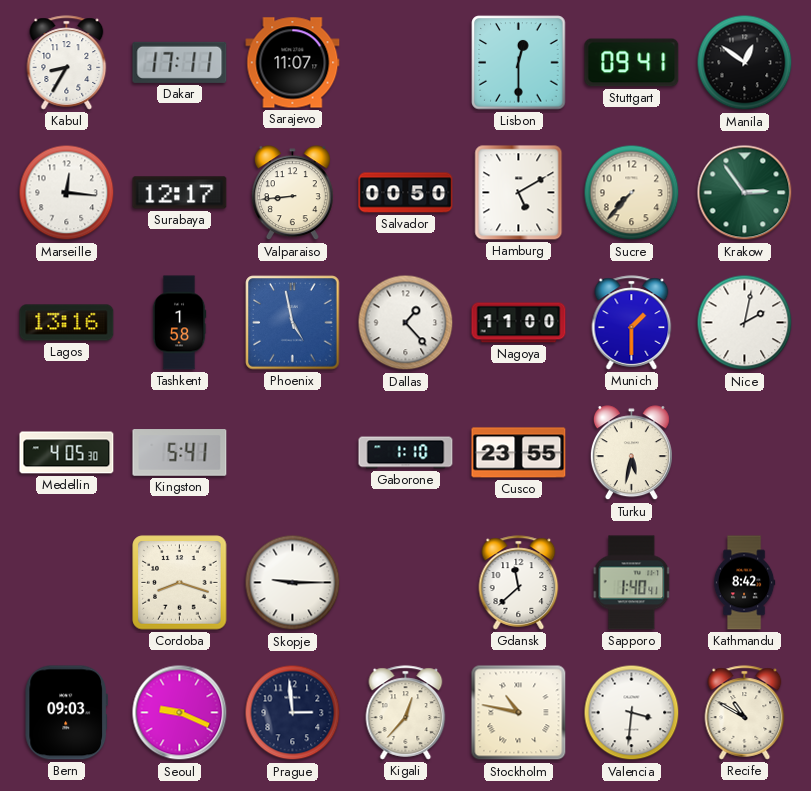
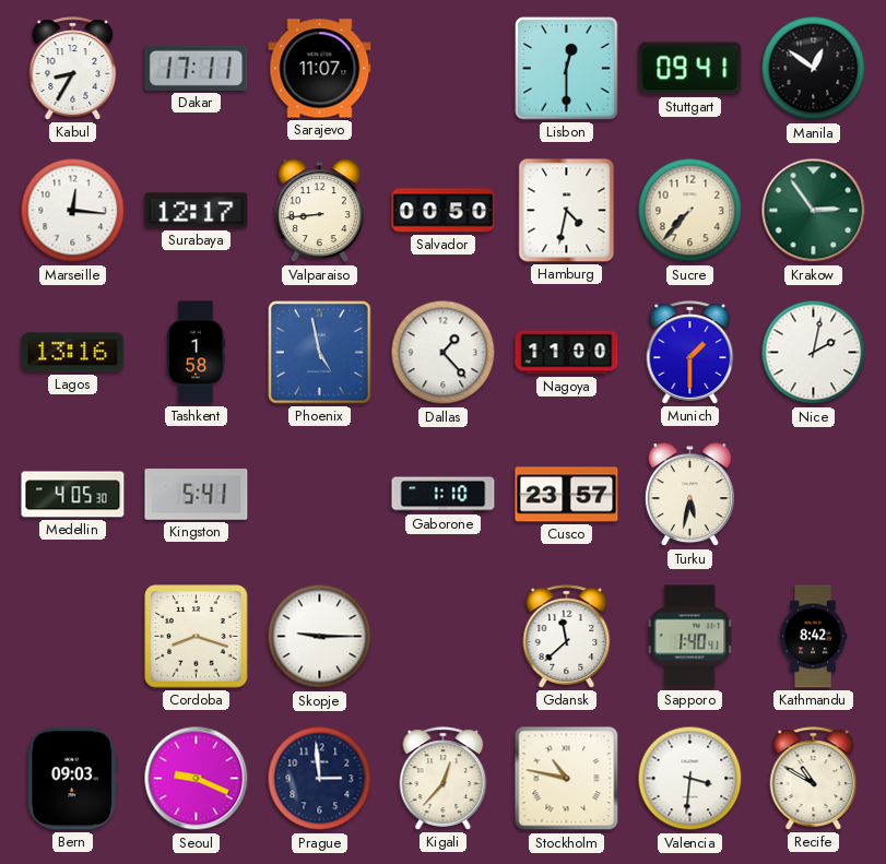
Hamburg: 5:10 -> 4:32
Cusco: 23:55 -> 23:57
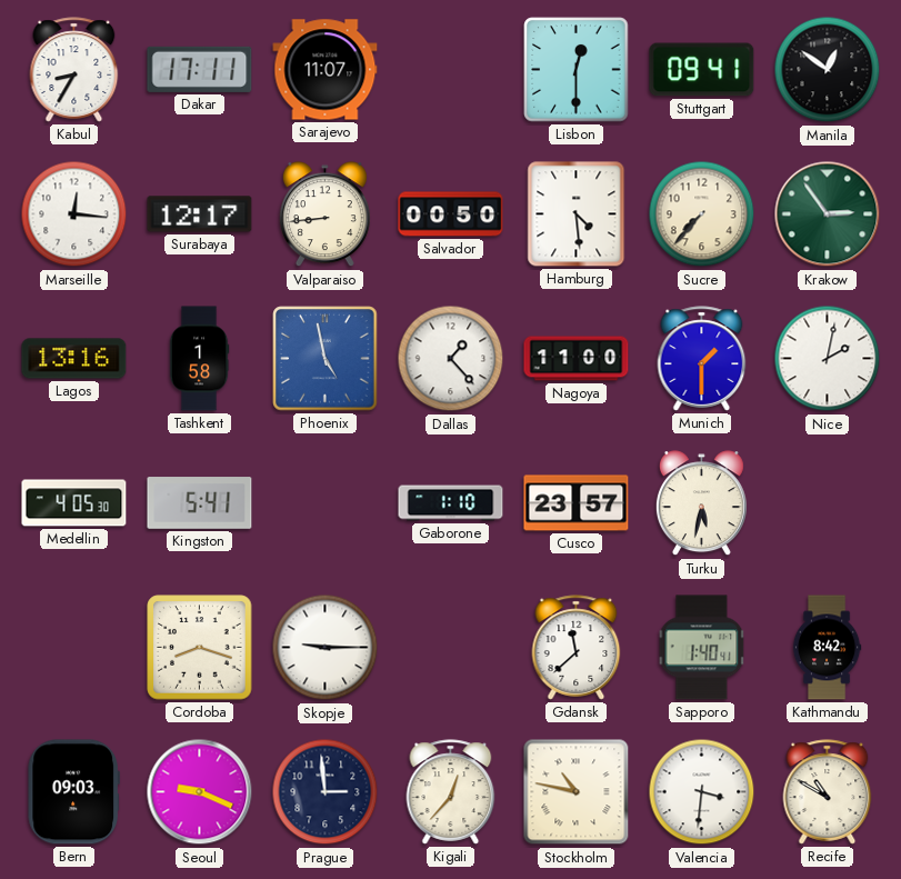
Hamburg: 4:32 -> 4:29
